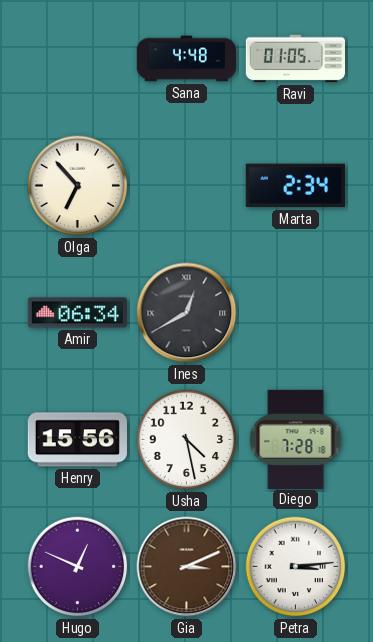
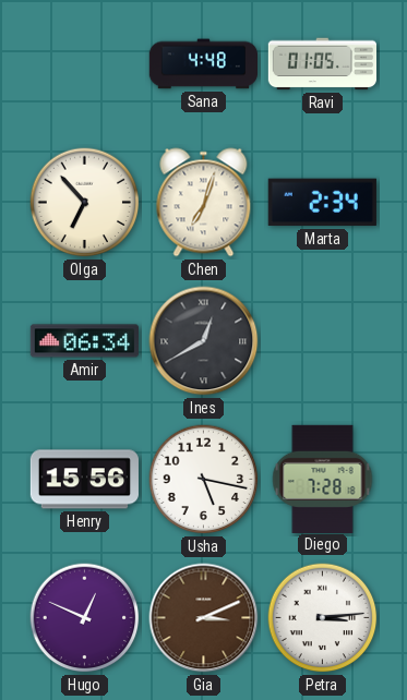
Chen: none -> 7:03
Usha: 4:28 -> 5:17
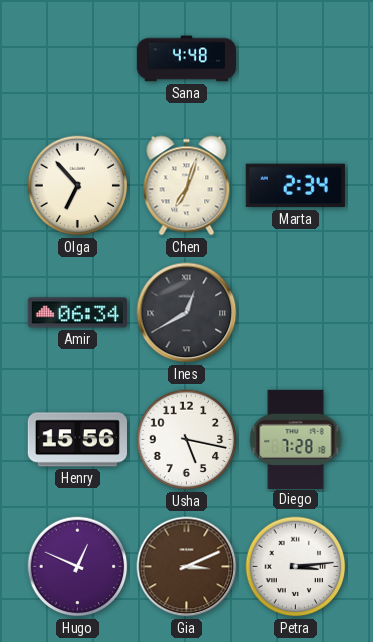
Ravi: 01:05 -> none
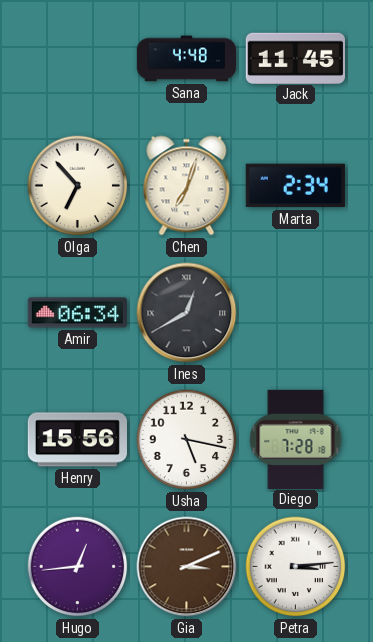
Jack: none -> 11:45
Hugo: 12:49 -> 12:44
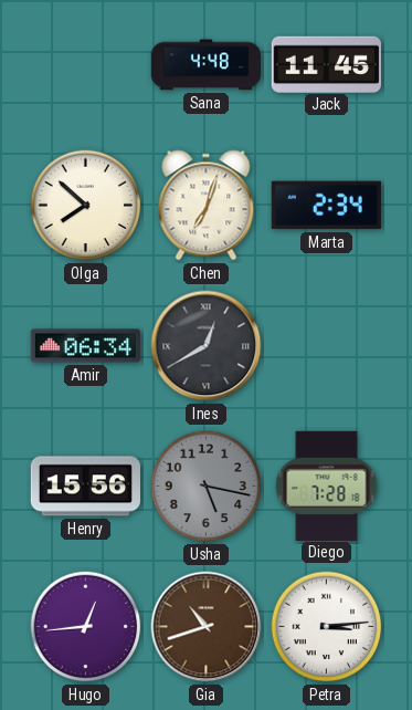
Olga: 6:53 -> 7:52
Usha dial: white -> grey
Gia: 3:11 -> 10:42
